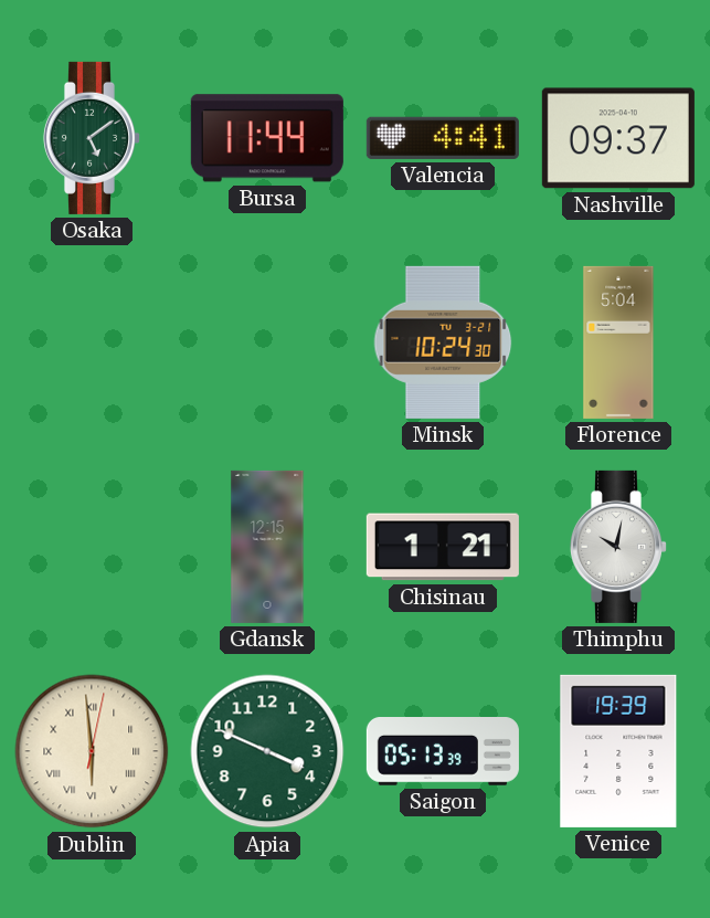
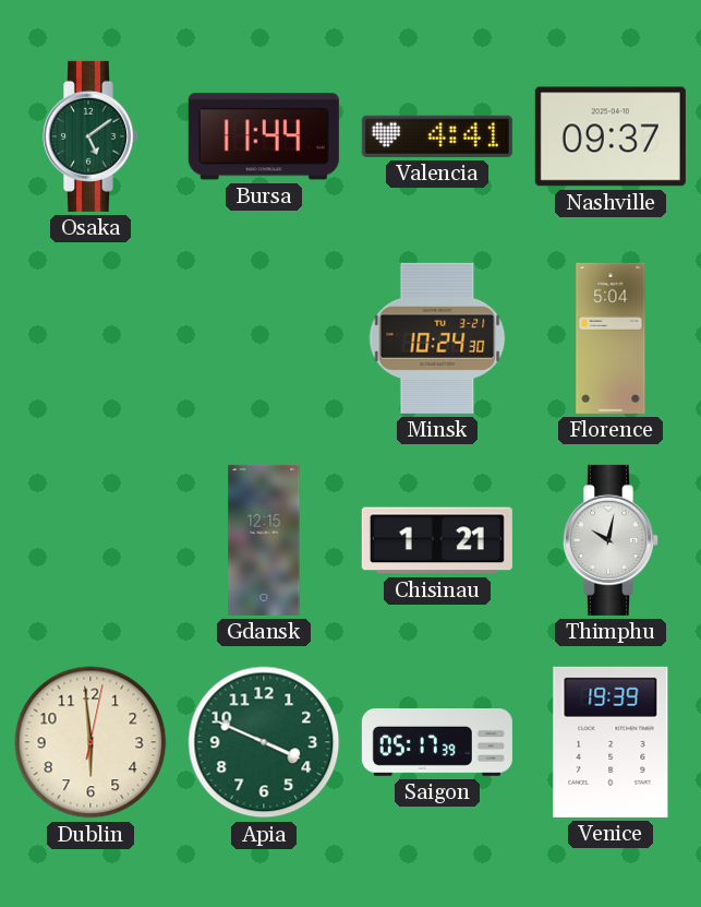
Dublin numerals: Roman -> Arabic
Saigon: 05:13 -> 05:17
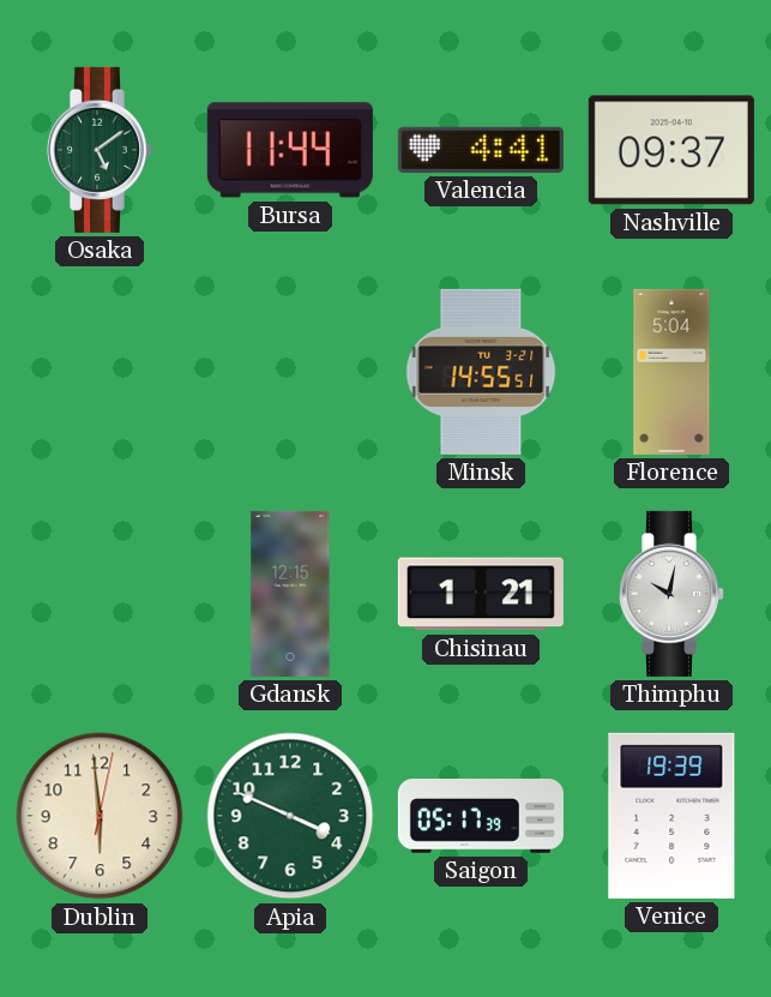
Minsk: 10:24 -> 14:55
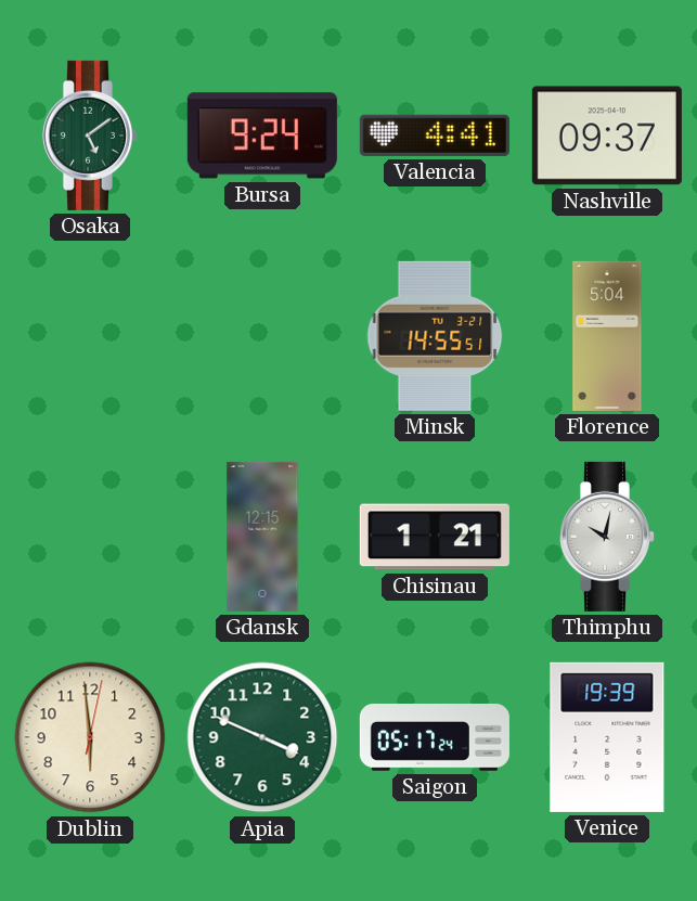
Bursa: 11:44 -> 9:24
Saigon: 05:17:39 -> 05:17:24
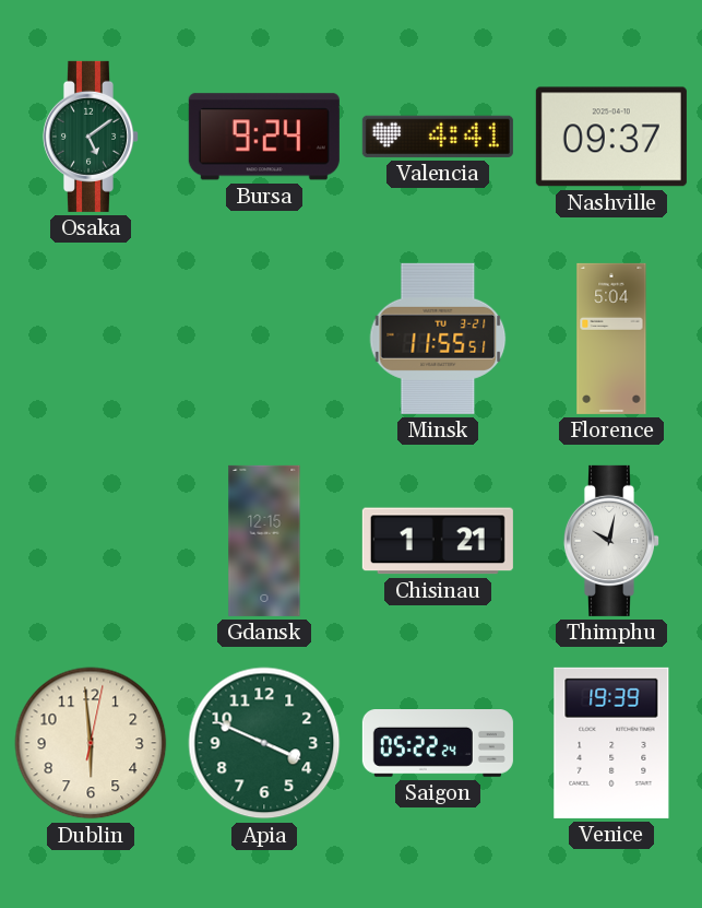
Minsk: 14:55 -> 11:55
Saigon: 05:17 -> 05:22
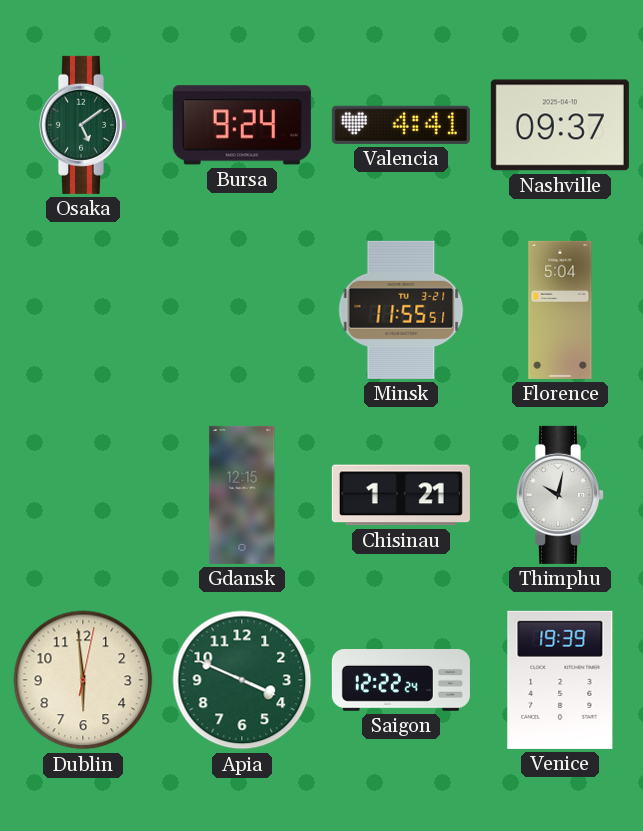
Saigon: 05:22 -> 12:22
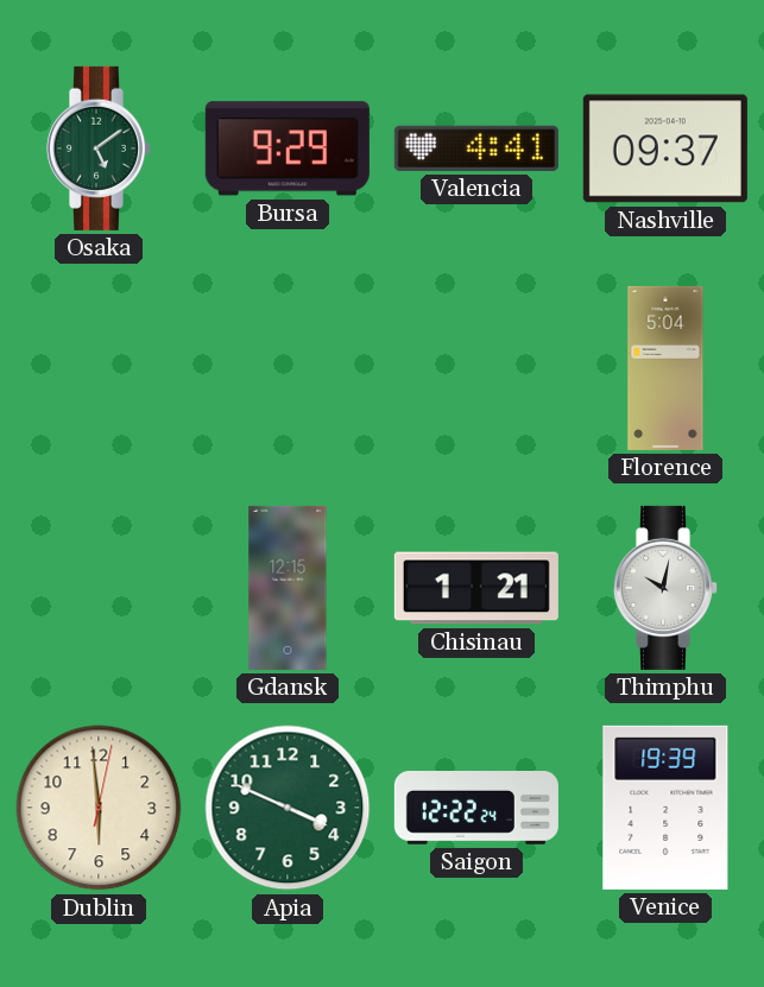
Bursa: 9:24 -> 9:29
Minsk: 11:55 -> none
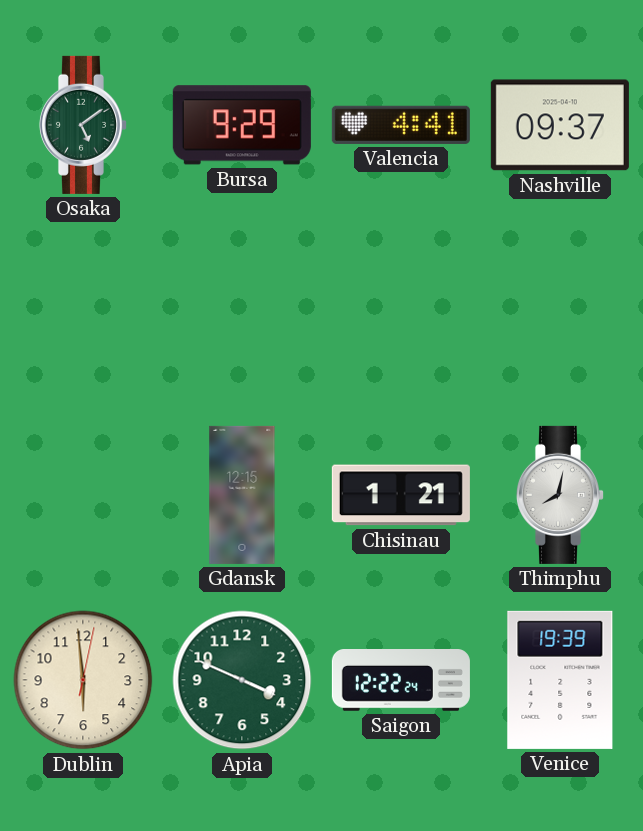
Florence: 5:04 -> none
Thimphu: 10:02 -> 8:02
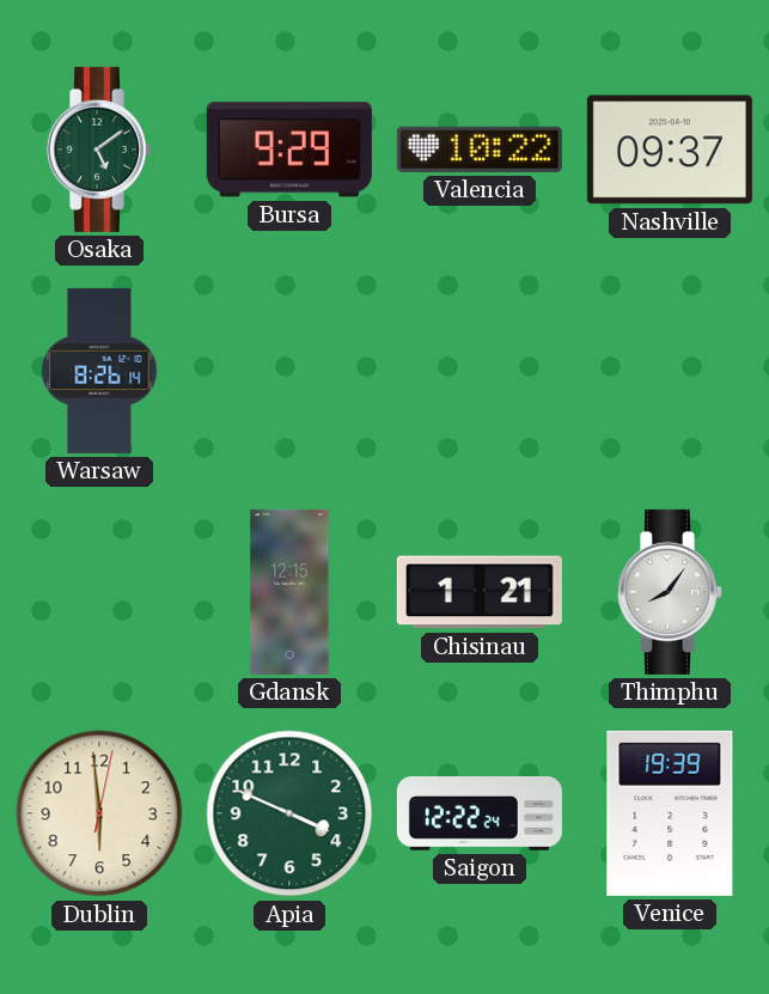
Valencia: 4:41 -> 10:22
Warsaw: none -> 8:26
Thimphu: 8:02 -> 8:06
